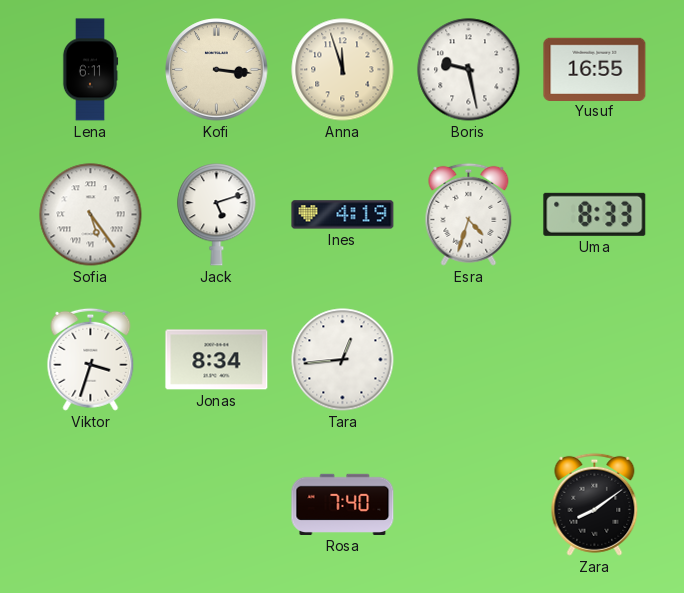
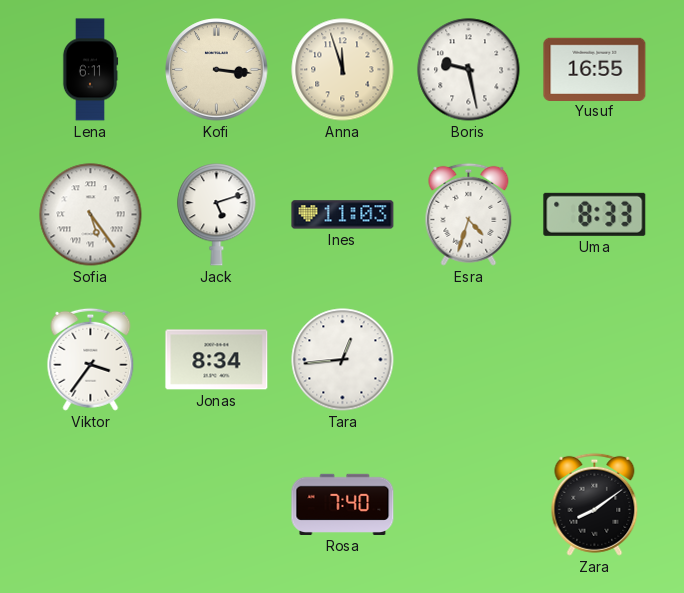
Ines: 4:19 -> 11:03
Viktor: 3:33 -> 3:36
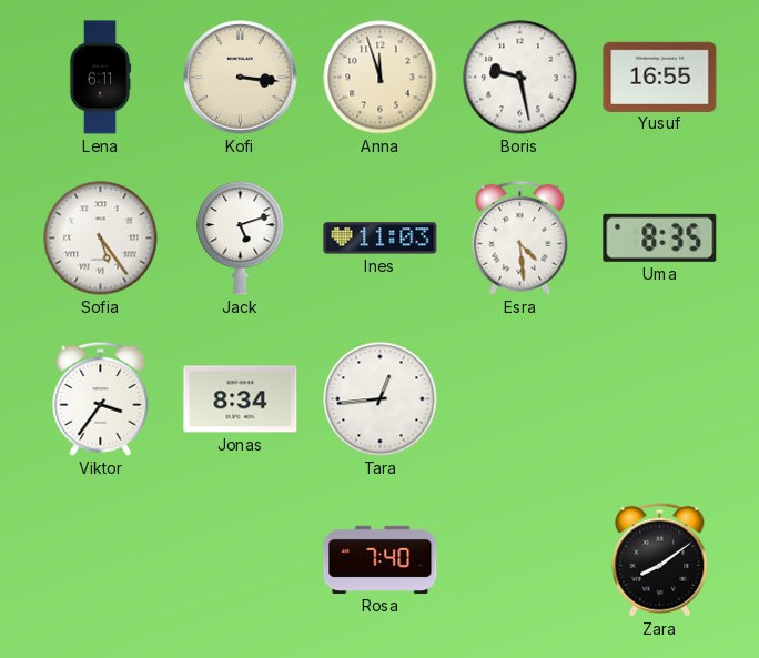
Esra: 4:33 -> 4:29
Uma: 8:33 -> 8:35
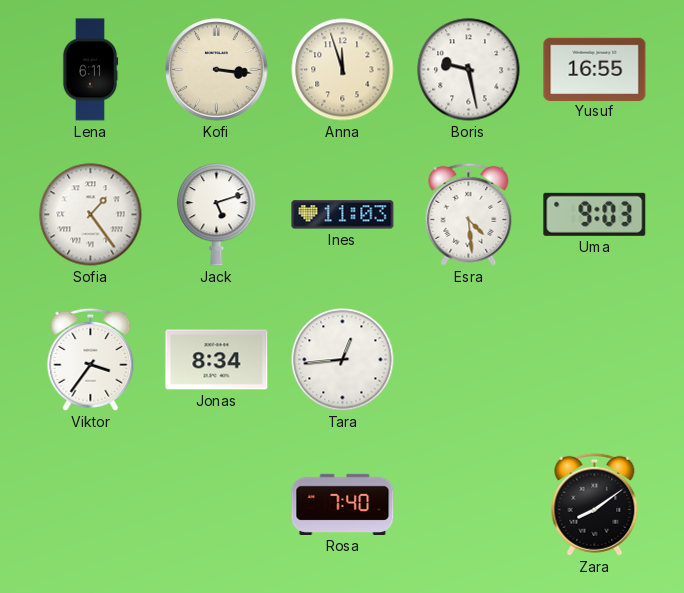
Sofia: 5:24 -> 1:24
Uma: 8:35 -> 9:03
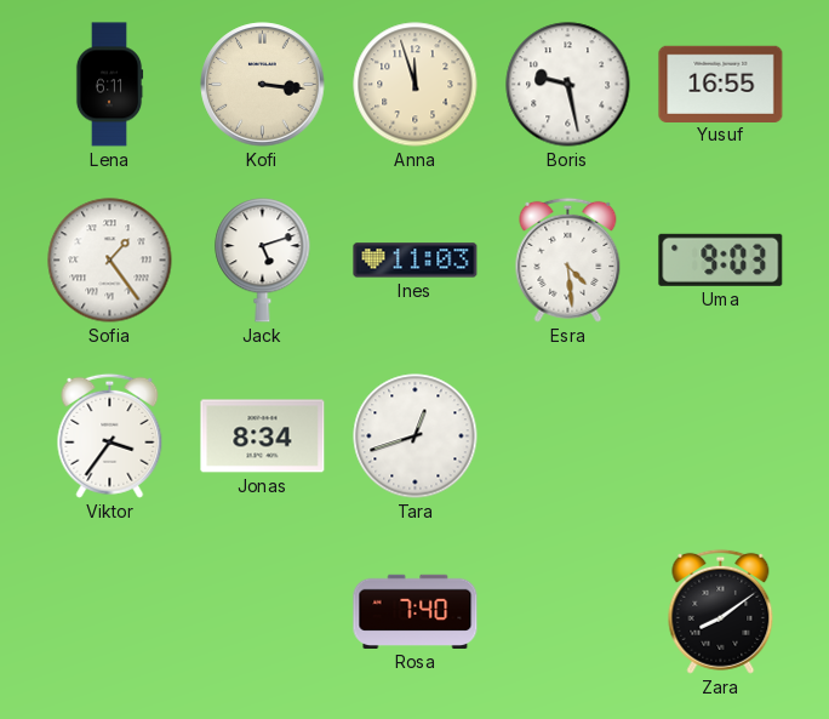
Tara: 12:44 -> 12:42
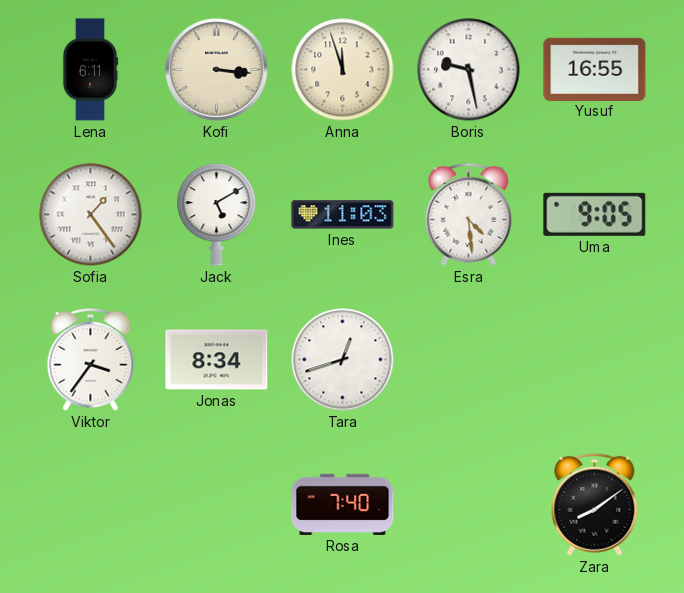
Jack: 5:12 -> 5:10
Uma: 9:03 -> 9:05
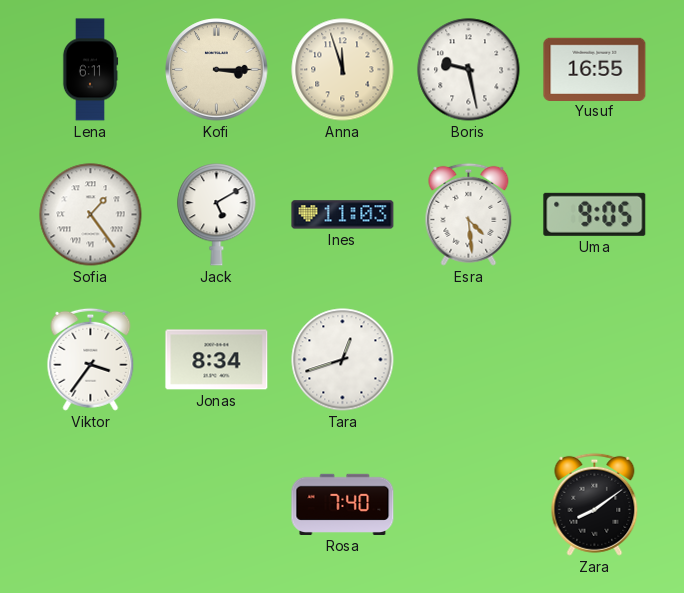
Kofi: 3:16 -> 3:15
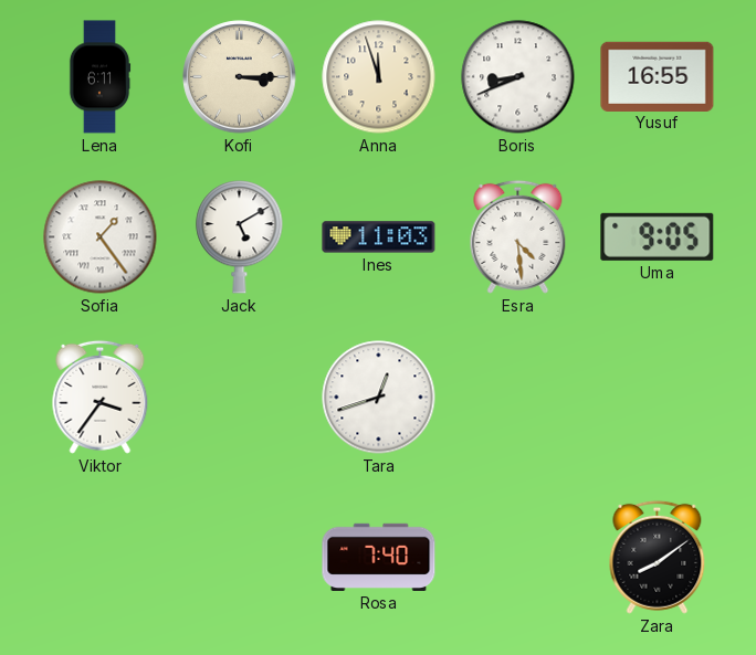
Boris: 9:28 -> 8:41
Jonas: 8:34 -> none
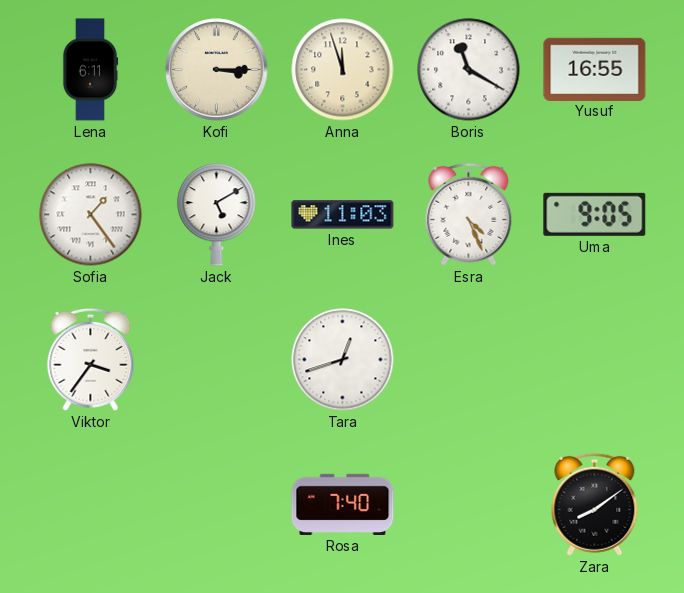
Boris: 8:41 -> 11:20
Esra: 4:29 -> 4:26
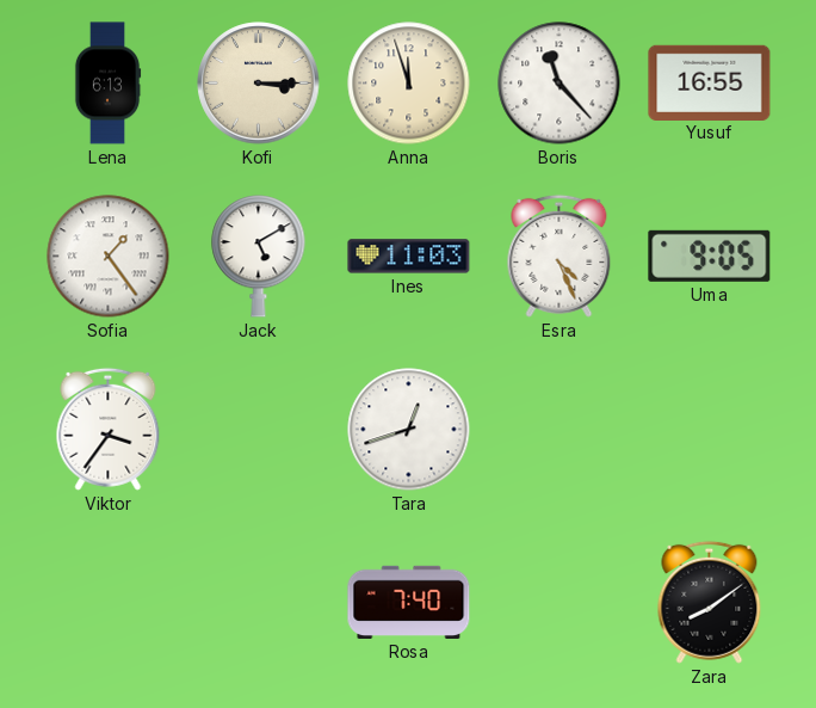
Lena: 6:11 -> 6:13
Boris: 11:20 -> 11:23
